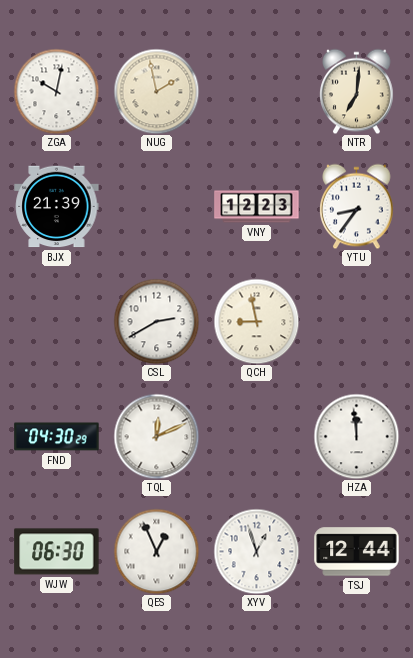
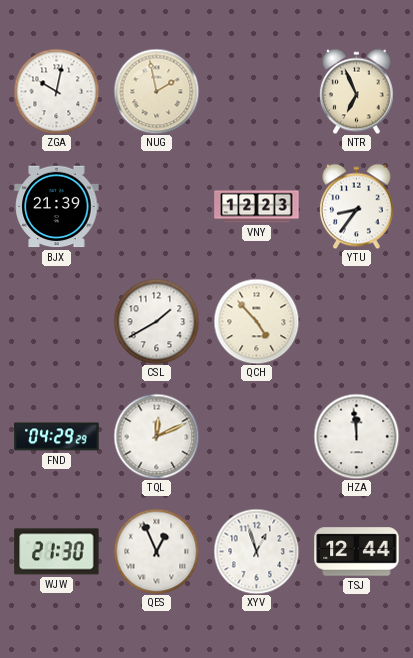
NTR: 7:01 -> 6:56
CSL: 2:40 -> 1:40
QCH: 8:58 -> 4:53
FND: 04:30 -> 04:29
WJW: 06:30 -> 21:30
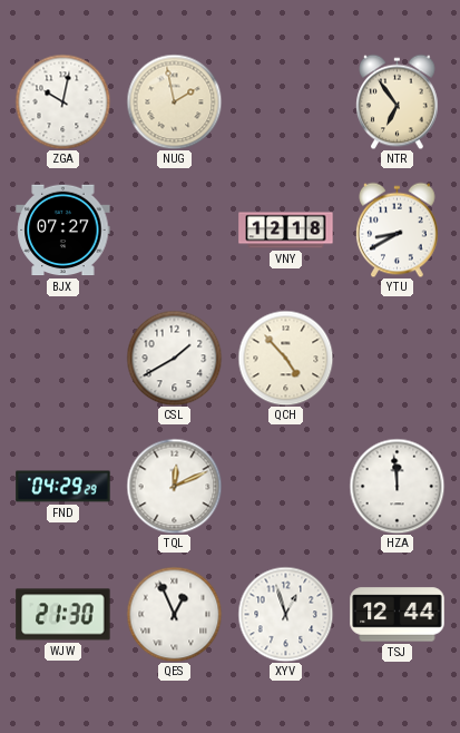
NTR: 6:56 -> 6:54
BJX: 21:39 -> 07:27
VNY: 12:23 -> 12:18
YTU: 8:36 -> 8:40
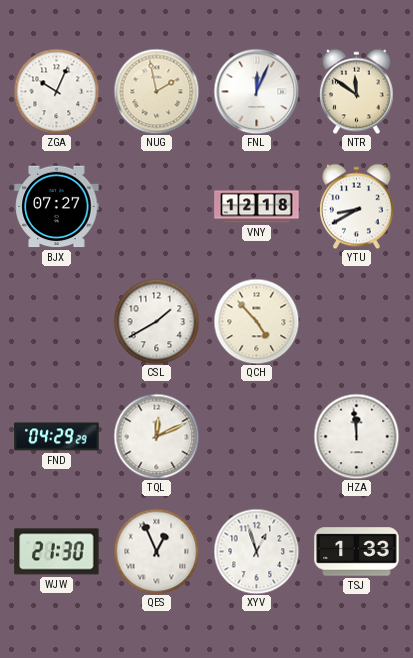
ZGA: 10:02 -> 10:04
FNL: none -> 12:04
NTR: 6:54 -> 11:51
TSJ: 12:44 -> 1:33
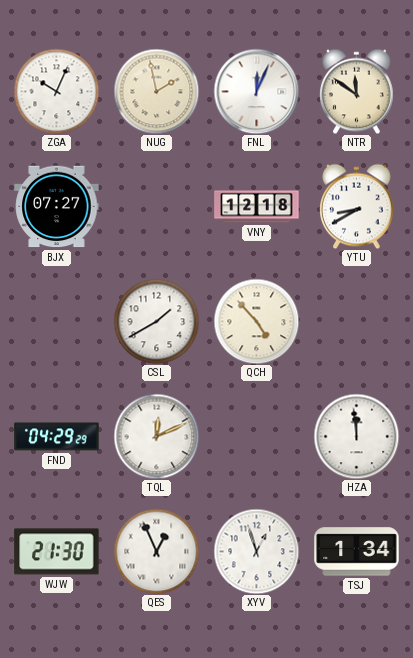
TSJ: 1:33 -> 1:34
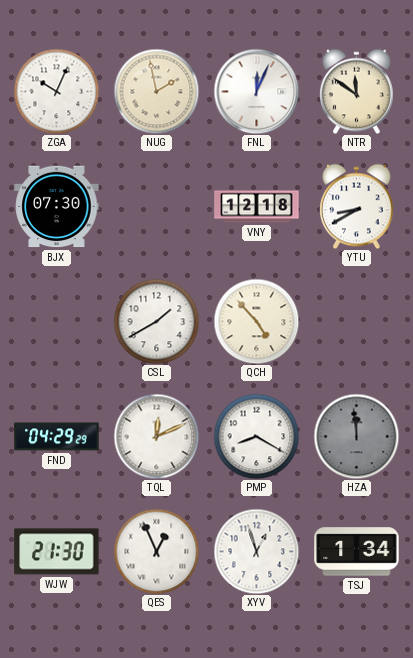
BJX: 07:27 -> 07:30
PMP: none -> 8:20
HZA dial: white -> grey
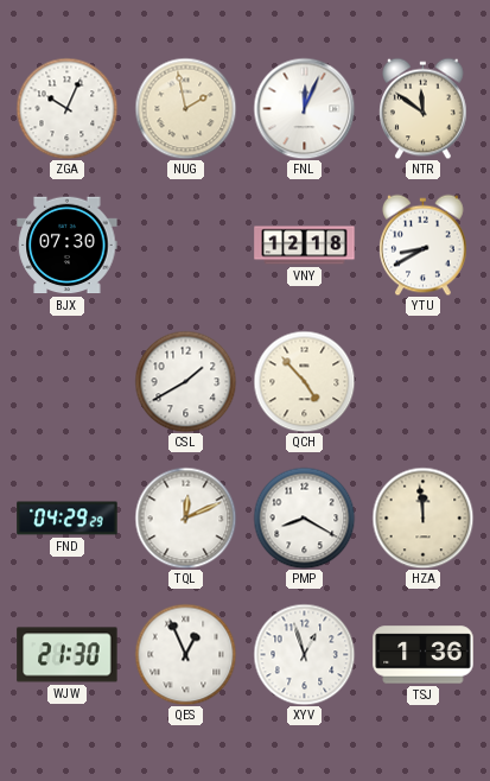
HZA dial: grey -> cream
TSJ: 1:34 -> 1:36
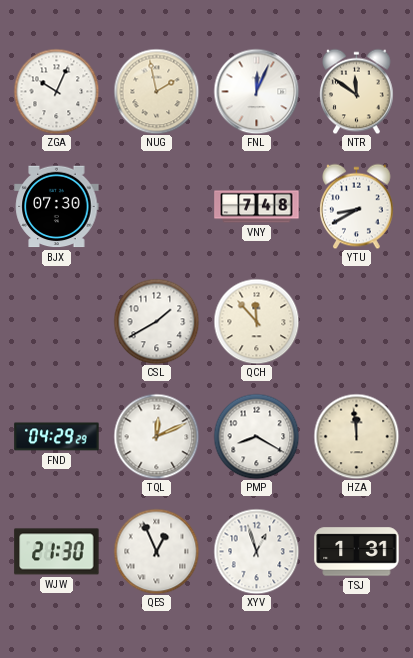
VNY: 12:18 -> 7:48
QCH: 4:53 -> 11:53
TSJ: 1:36 -> 1:31
